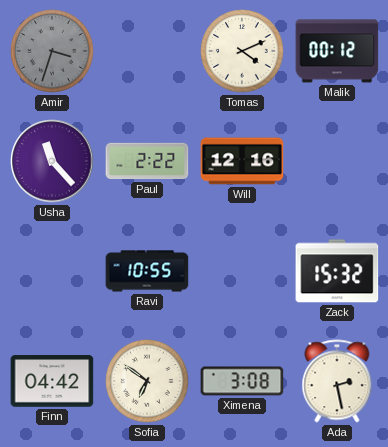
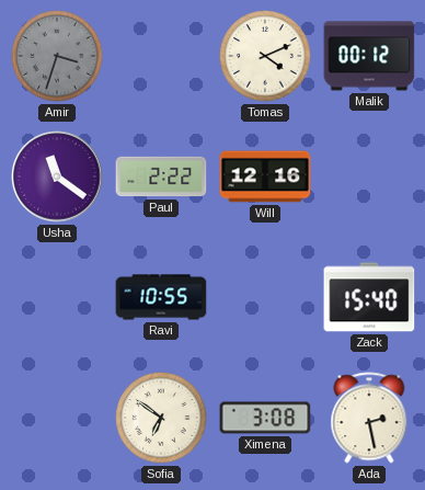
Usha: 11:23 -> 11:21
Zack: 15:32 -> 15:40
Finn: 04:42 -> none
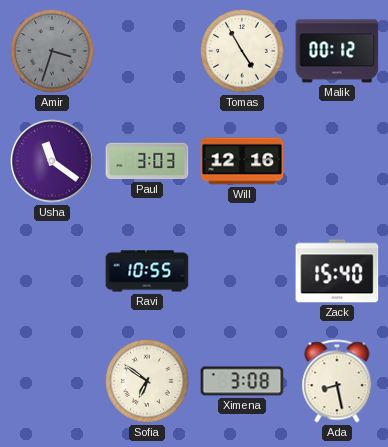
Tomas: 4:11 -> 4:55
Paul: 2:22 -> 3:03
Ada: 2:28 -> 8:28
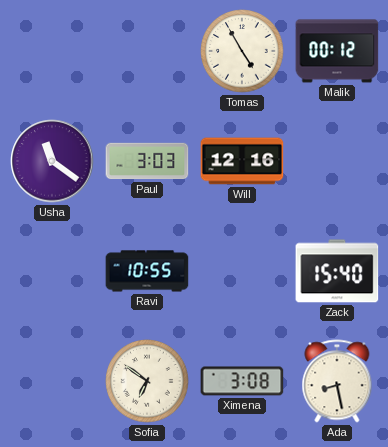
Amir: 3:33 -> none
